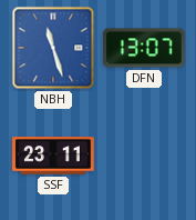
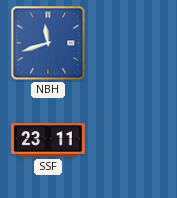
NBH: 11:27 -> 11:42
DFN: 13:07 -> none
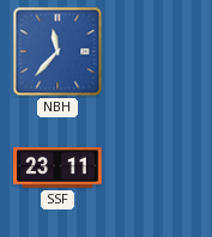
NBH: 11:42 -> 11:37
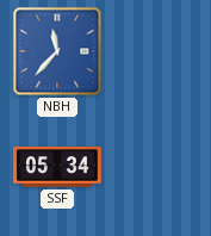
SSF: 23:11 -> 05:34
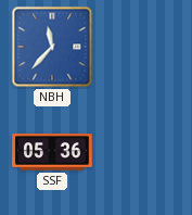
SSF: 05:34 -> 05:36
